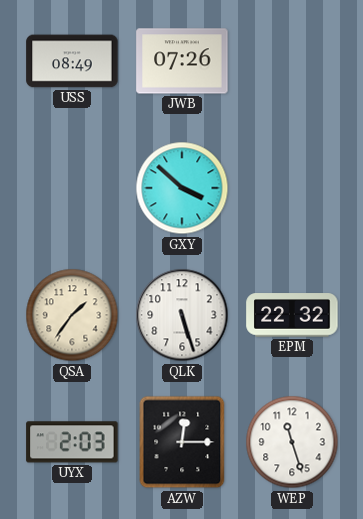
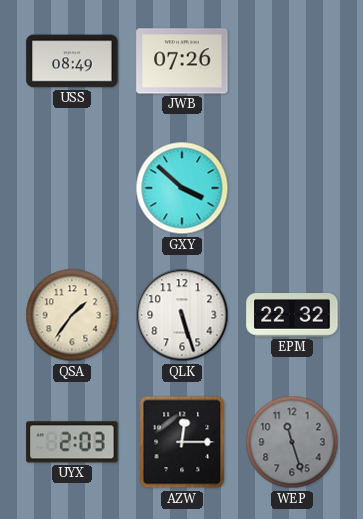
WEP dial: white -> grey
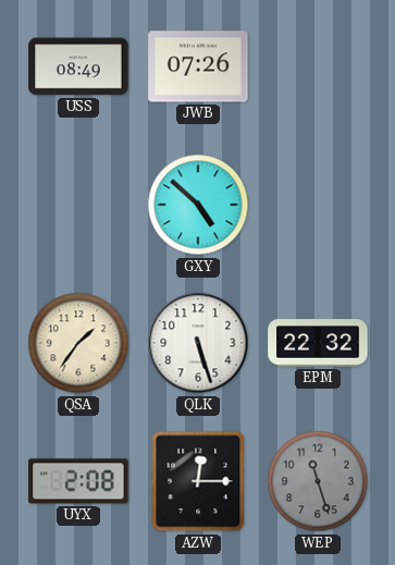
GXY: 3:52 -> 4:52
UYX: 2:03 -> 2:08
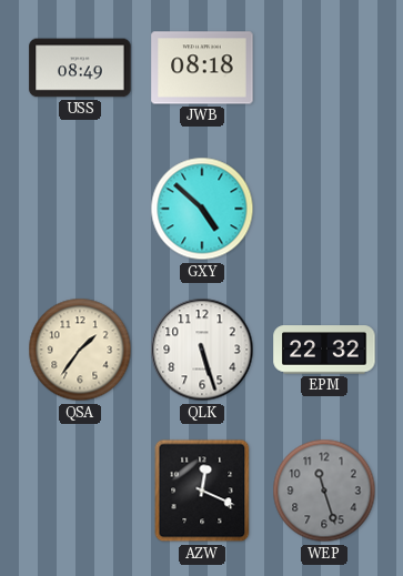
JWB: 07:26 -> 08:18
UYX: 2:08 -> none
AZW: 12:15 -> 12:19
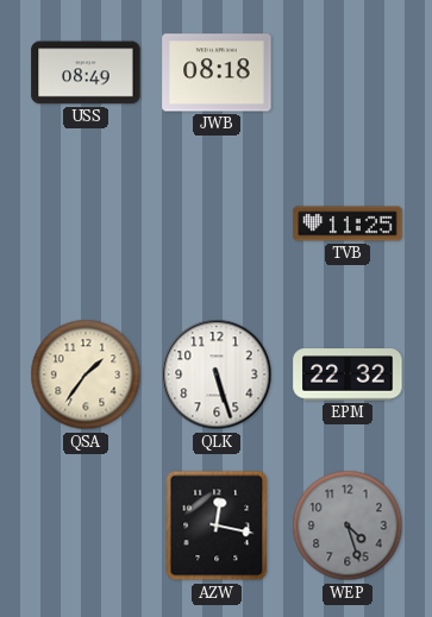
GXY: 4:52 -> none
TVB: none -> 11:25
AZW: 12:19 -> 12:17
WEP: 11:27 -> 4:27
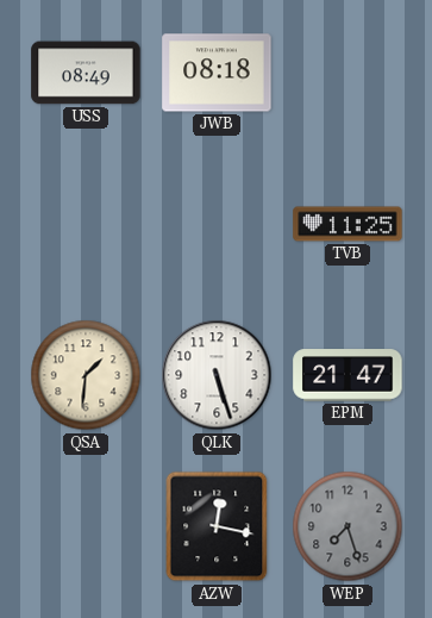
QSA: 1:36 -> 1:31
EPM: 22:32 -> 21:47
WEP: 4:27 -> 7:27
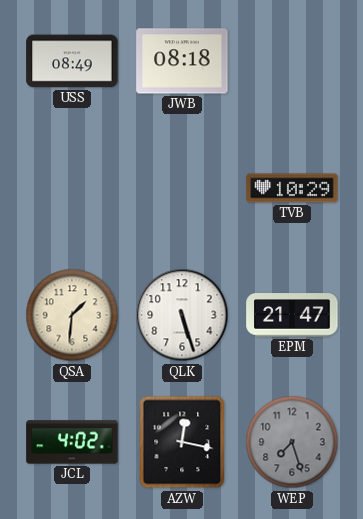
TVB: 11:25 -> 10:29
JCL: none -> 4:02
